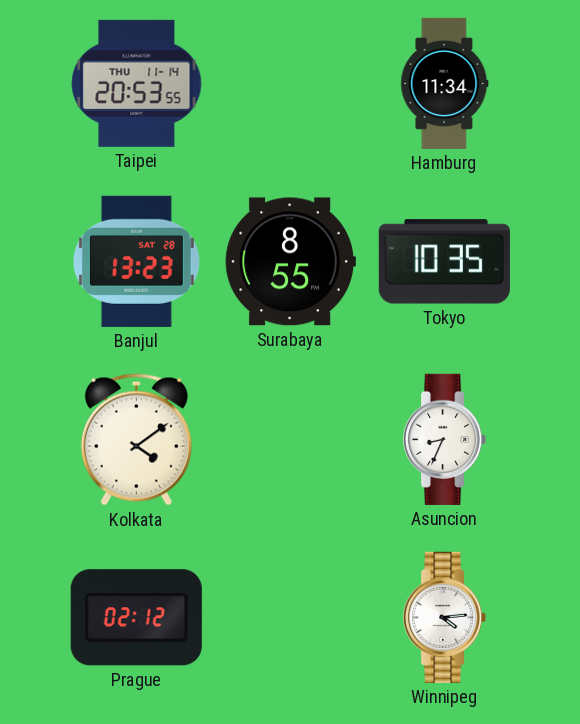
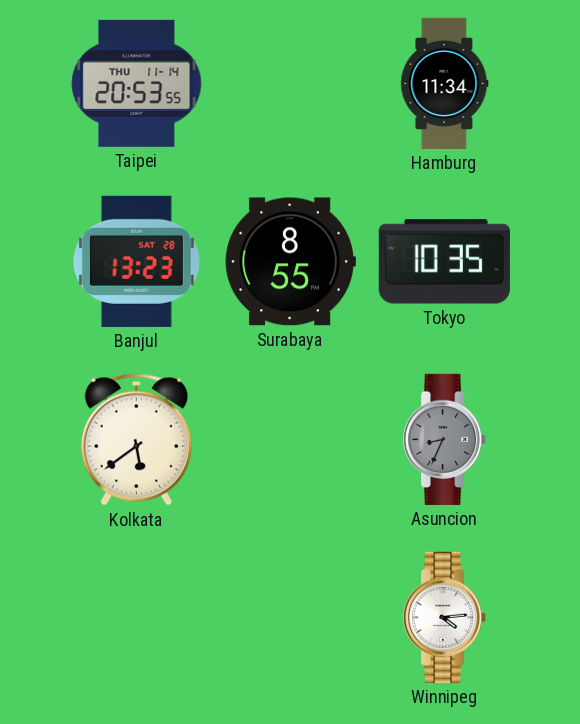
Kolkata: 4:09 -> 5:39
Asuncion dial: white -> grey
Prague: 02:12 -> none
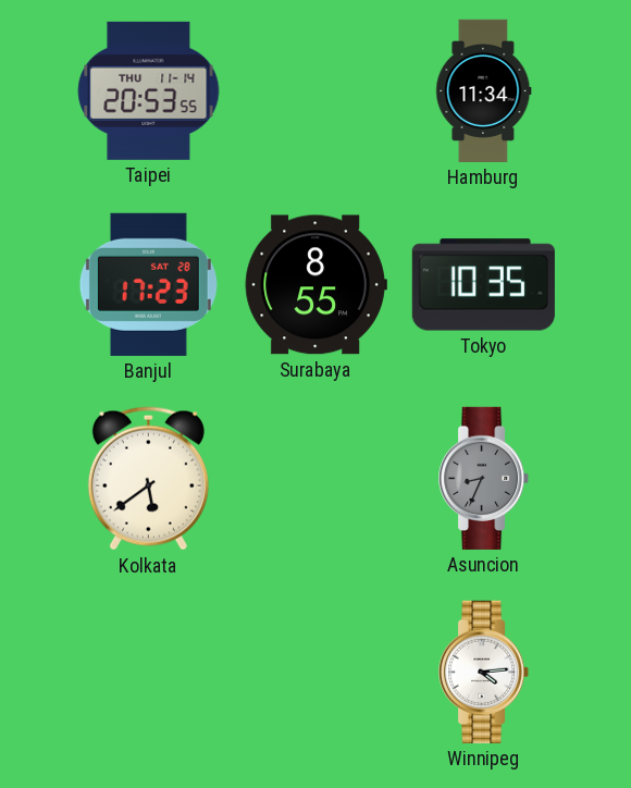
Banjul: 13:23 -> 17:23
